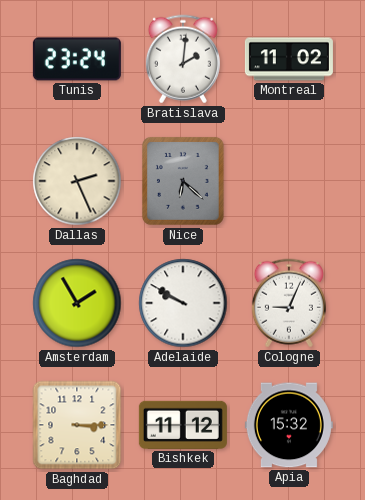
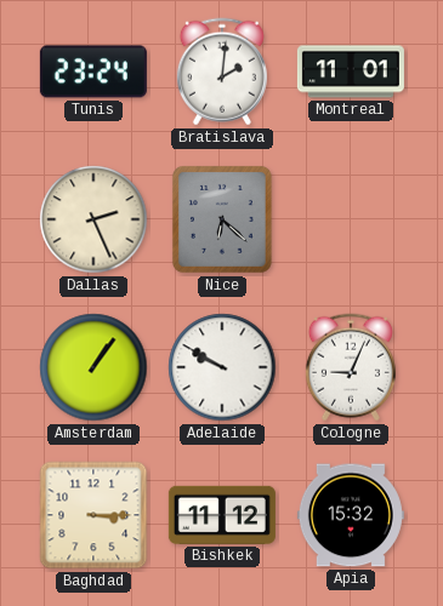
Montreal: 11:02 -> 11:01
Amsterdam: 1:55 -> 1:06
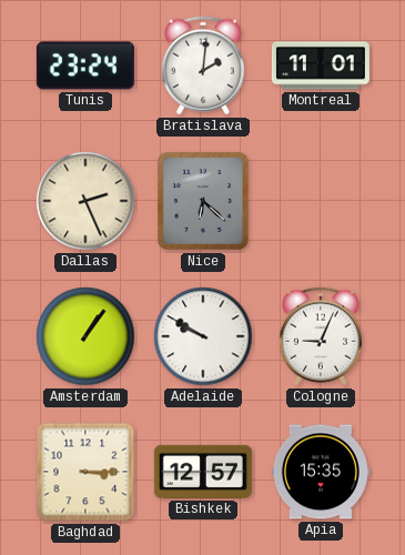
Bishkek: 11:12 -> 12:57
Apia: 15:32 -> 15:35
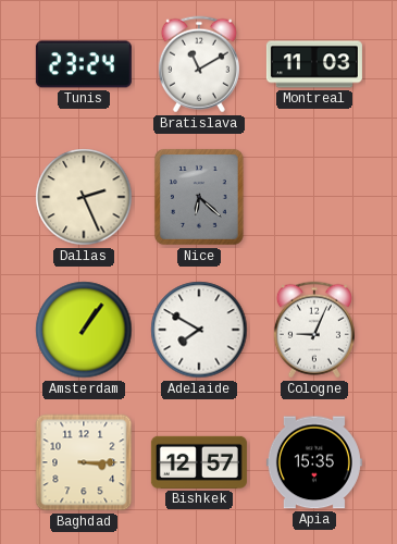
Bratislava: 2:01 -> 11:10
Montreal: 11:01 -> 11:03
Adelaide: 9:50 -> 7:50
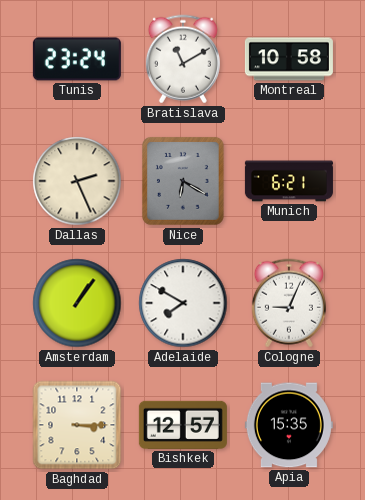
Montreal: 11:03 -> 10:58
Nice: 6:22 -> 6:20
Munich: none -> 6:21
